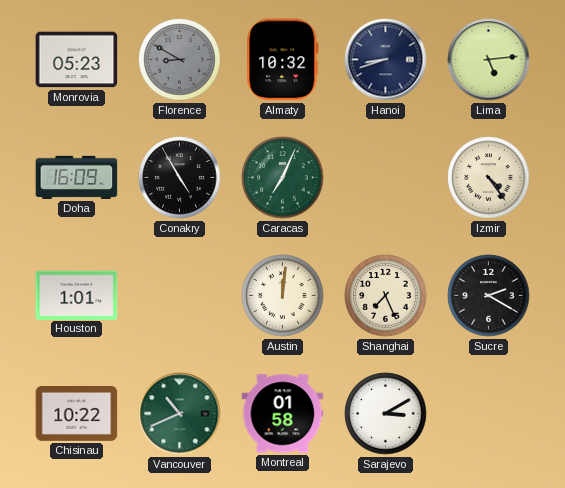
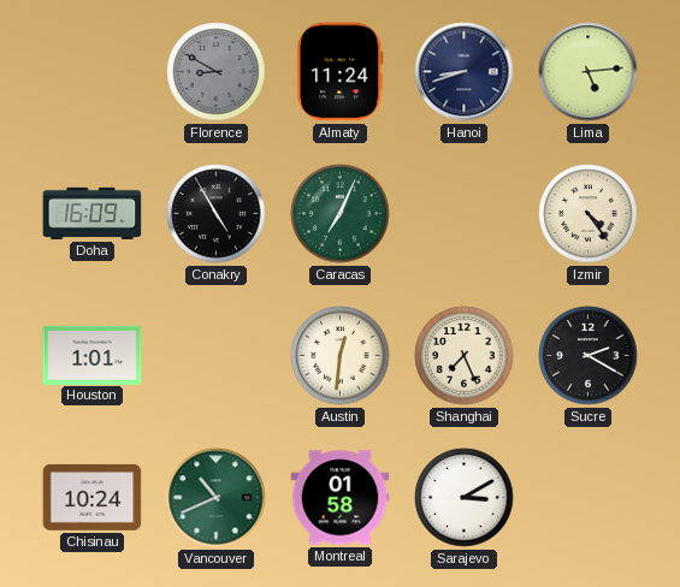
Monrovia: 05:23 -> none
Almaty: 10:32 -> 11:24
Austin: 12:01 -> 12:31
Chisinau: 10:22 -> 10:24
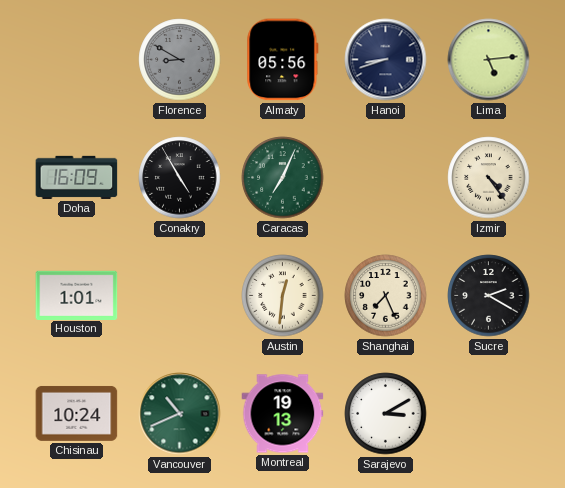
Almaty: 11:24 -> 05:56
Montreal: 01:58 -> 19:13
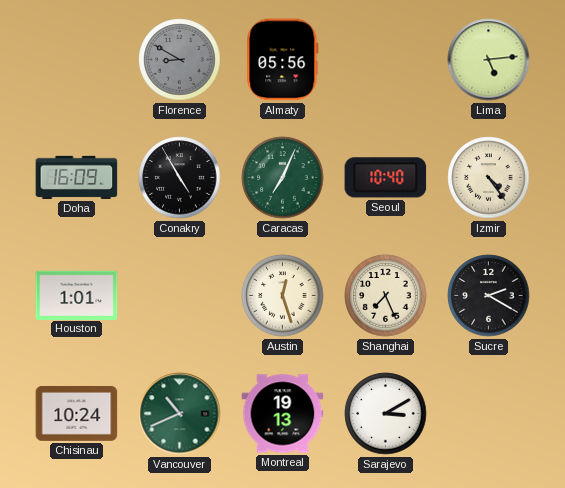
Hanoi: 8:42 -> none
Seoul: none -> 10:40
Austin: 12:31 -> 12:27
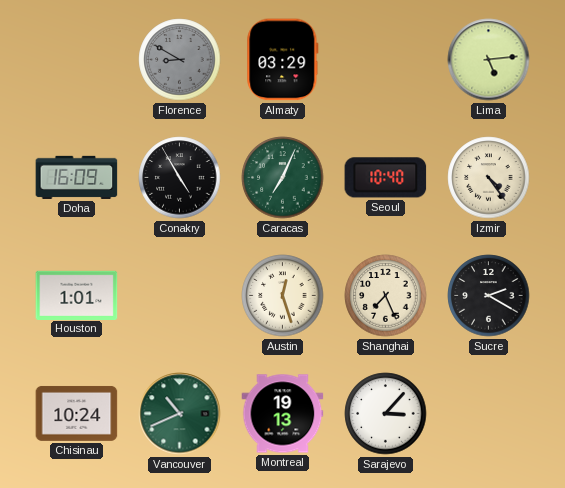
Almaty: 05:56 -> 03:29
Sarajevo: 3:10 -> 3:07
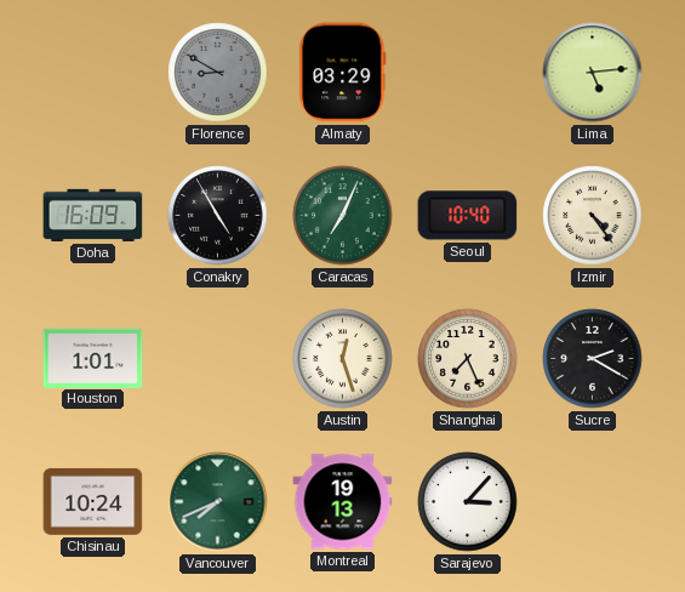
Vancouver: 10:41 -> 7:41
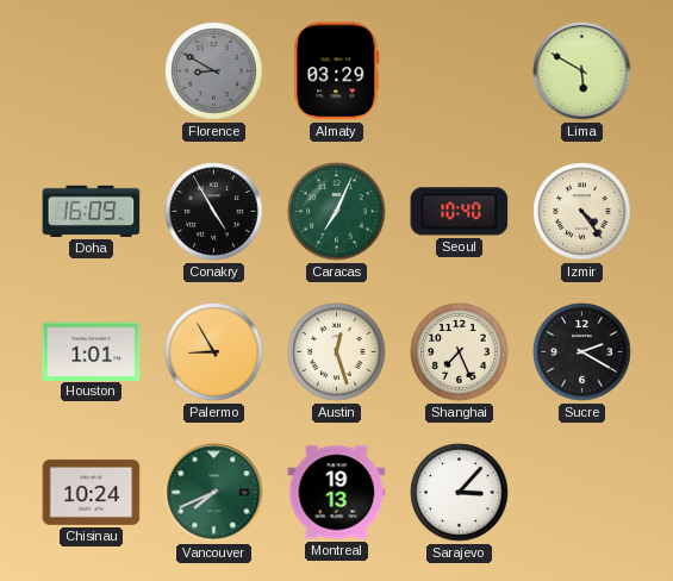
Lima: 5:14 -> 5:50
Palermo: none -> 8:55
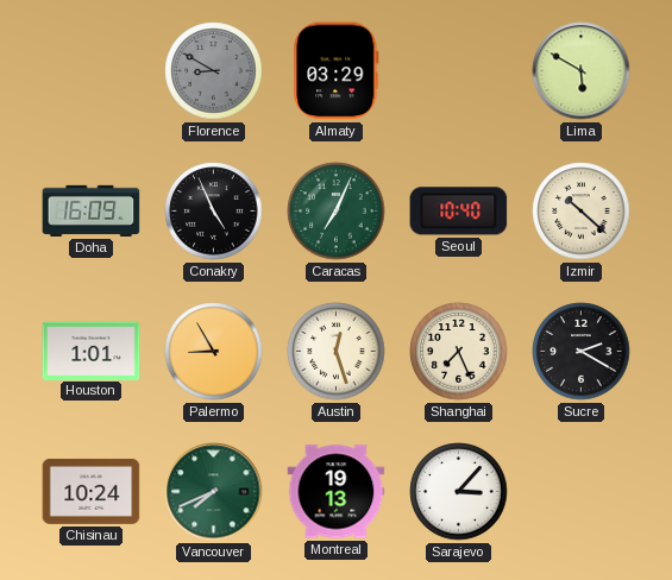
Conakry: 4:55 -> 4:56
Izmir: 4:24 -> 10:22
